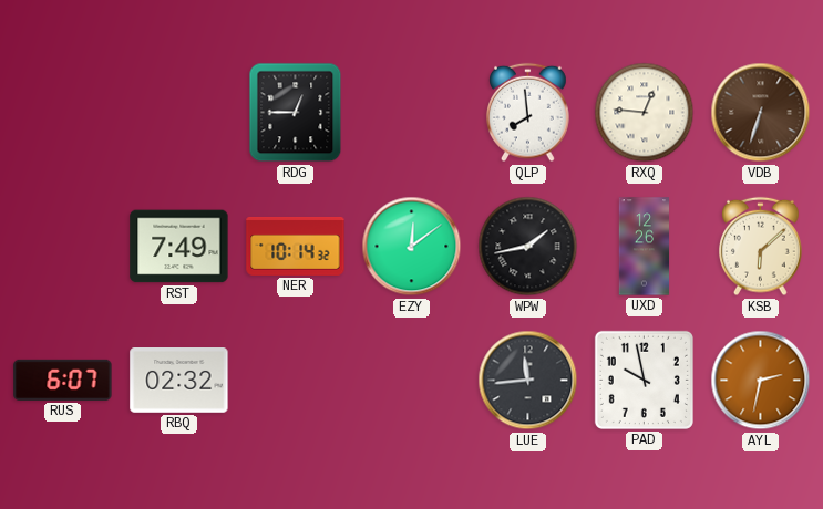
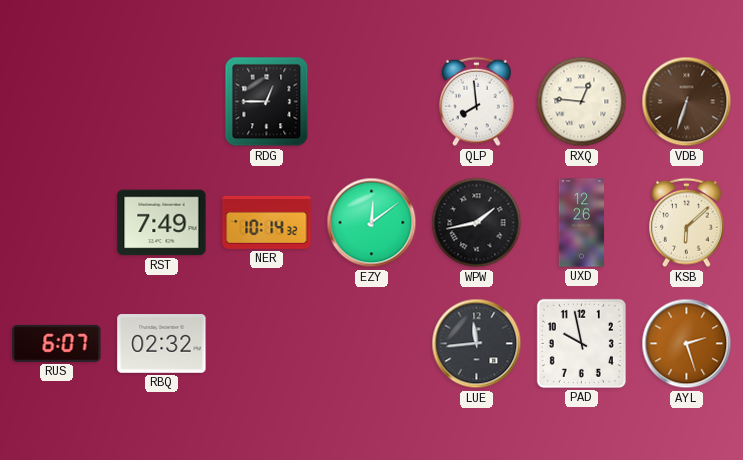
AYL: 2:32 -> 2:27
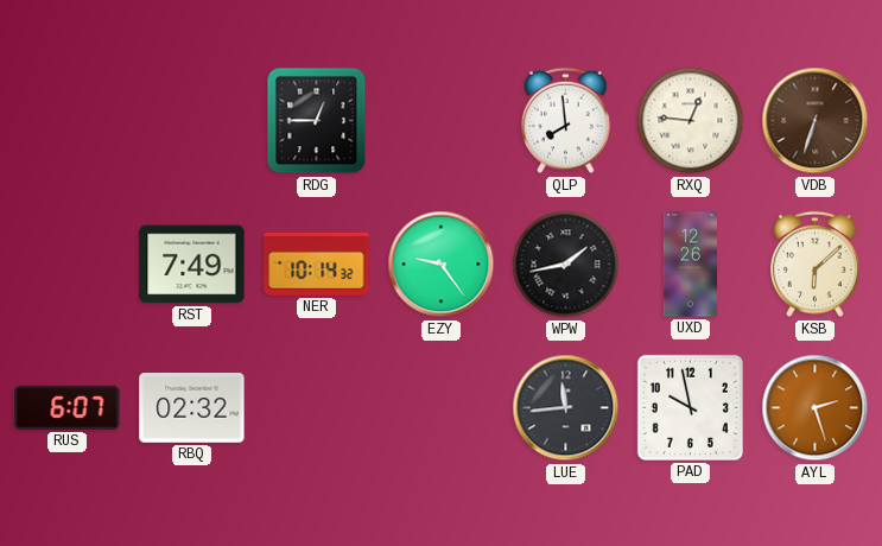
EZY: 12:09 -> 9:24
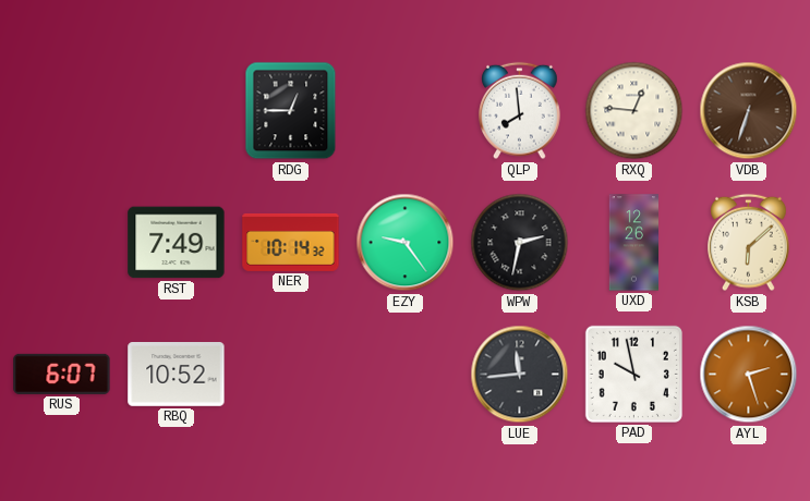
WPW: 1:43 -> 2:32
RBQ: 02:32 -> 10:52
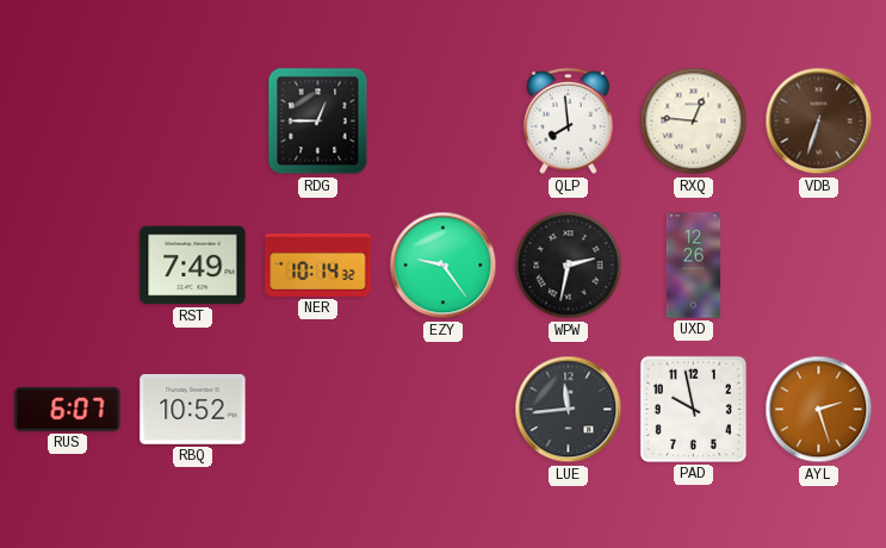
KSB: 6:08 -> none
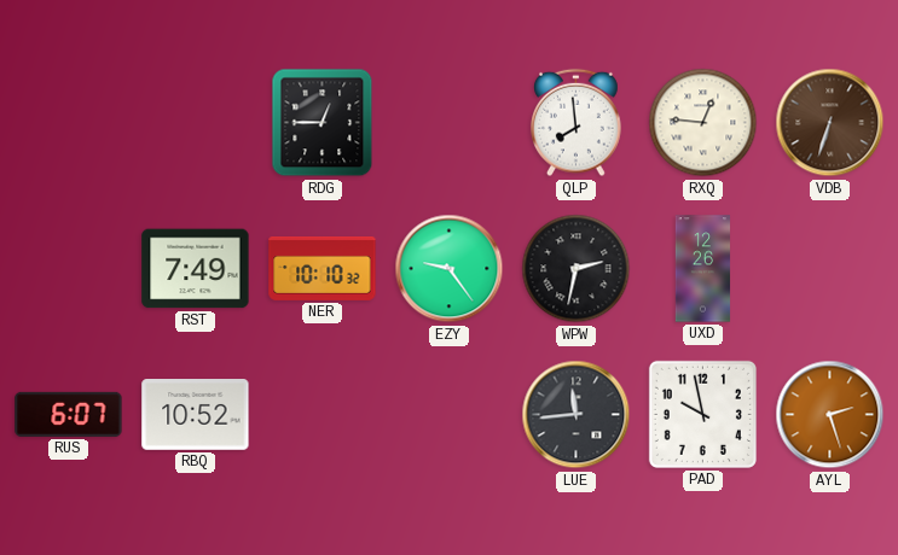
NER: 10:14 -> 10:10
